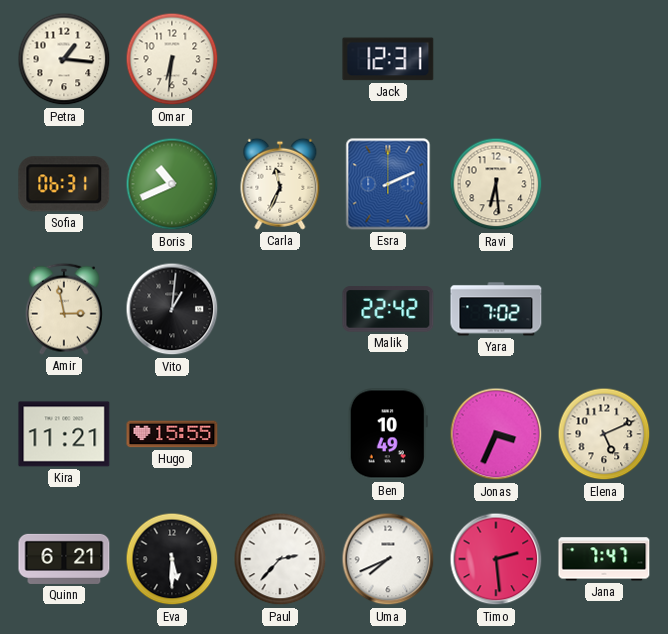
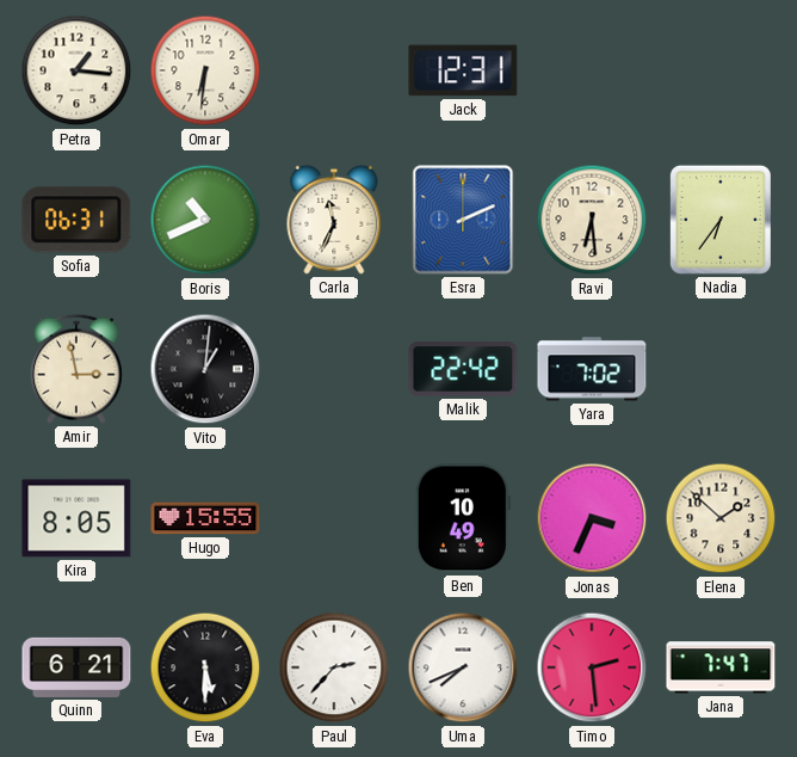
Nadia: none -> 6:36
Kira: 11:21 -> 8:05
Elena: 5:11 -> 1:52
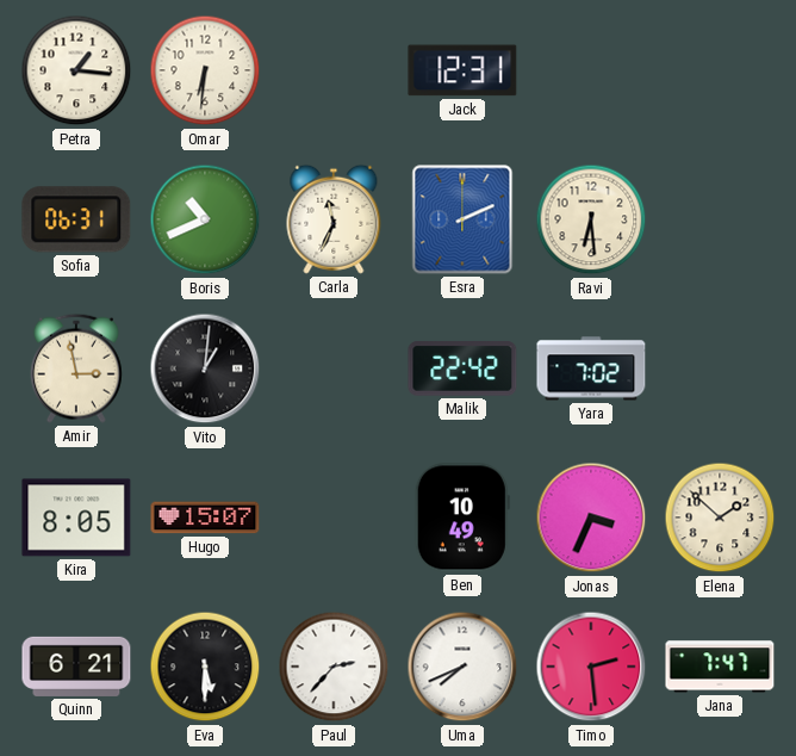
Nadia: 6:36 -> none
Hugo: 15:55 -> 15:07
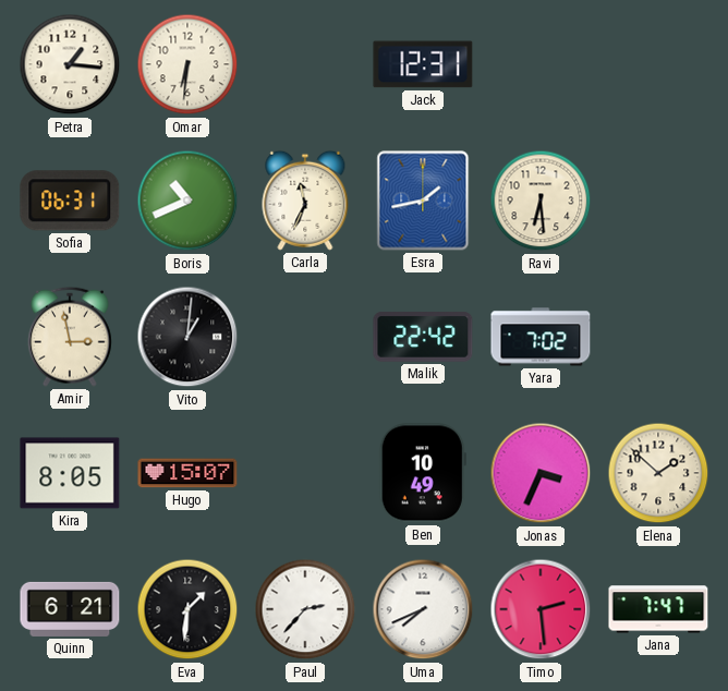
Esra: 2:11 -> 1:43
Eva: 5:30 -> 1:31
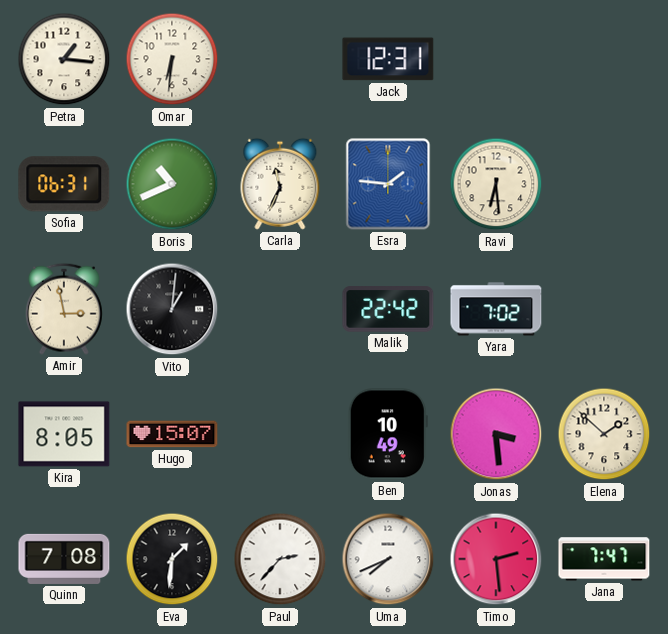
Esra: 1:43 -> 1:46
Jonas: 3:34 -> 3:29
Quinn: 6:21 -> 7:08
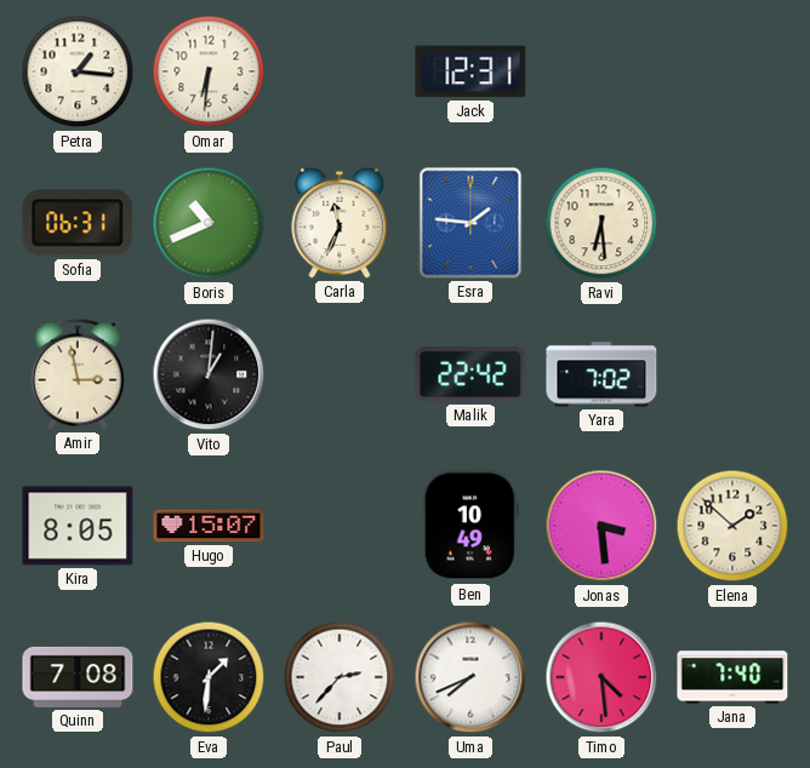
Timo: 2:29 -> 4:29
Jana: 7:47 -> 7:40
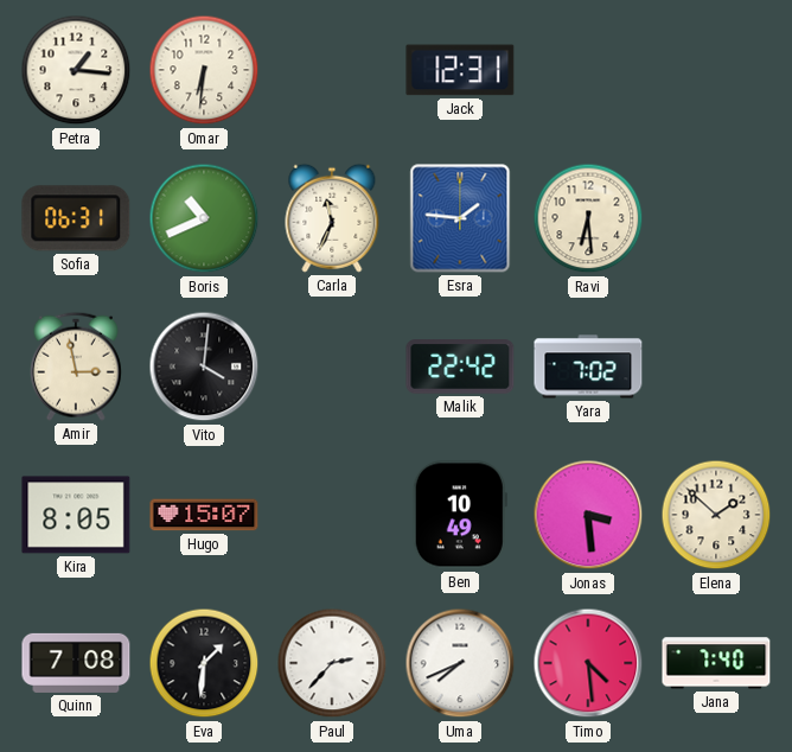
Vito: 1:01 -> 4:01
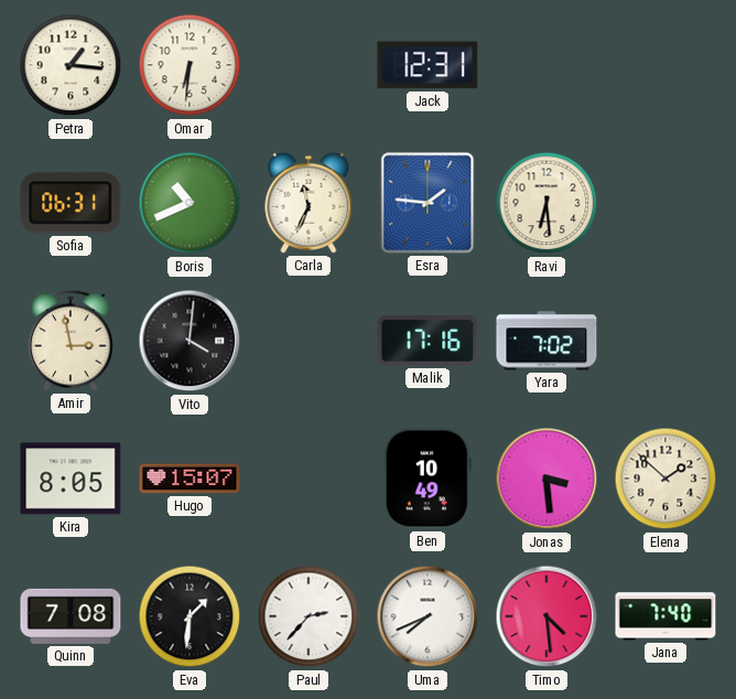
Malik: 22:42 -> 17:16
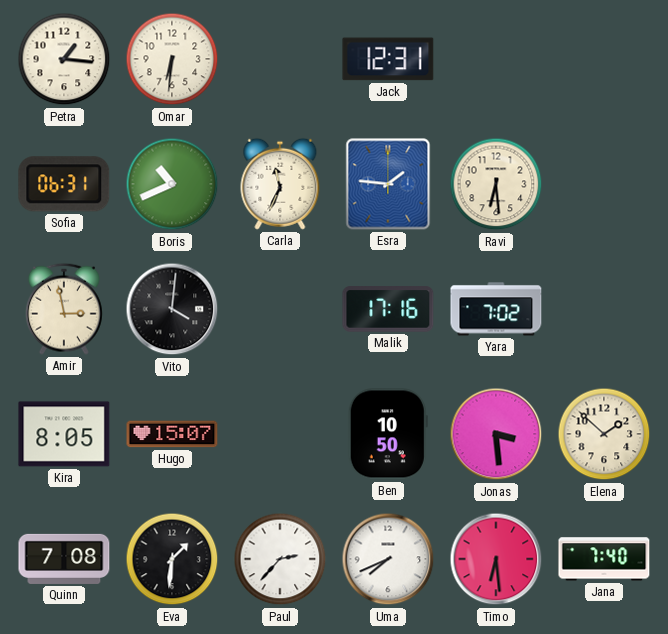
Ben: 10:49 -> 10:50
Timo: 4:29 -> 6:29
